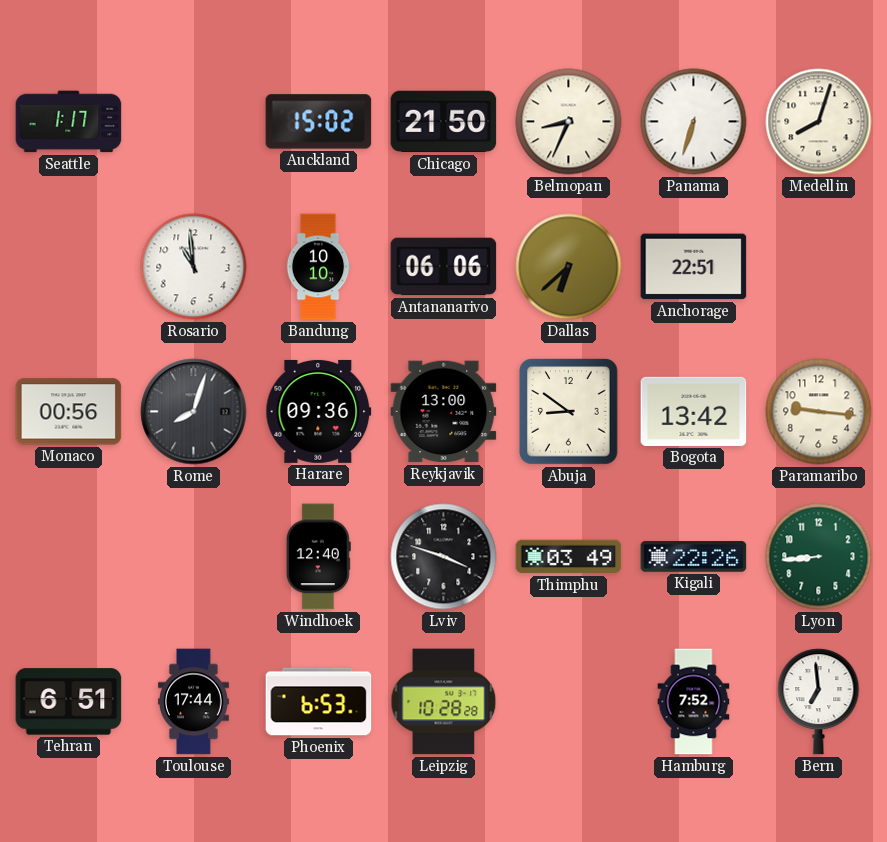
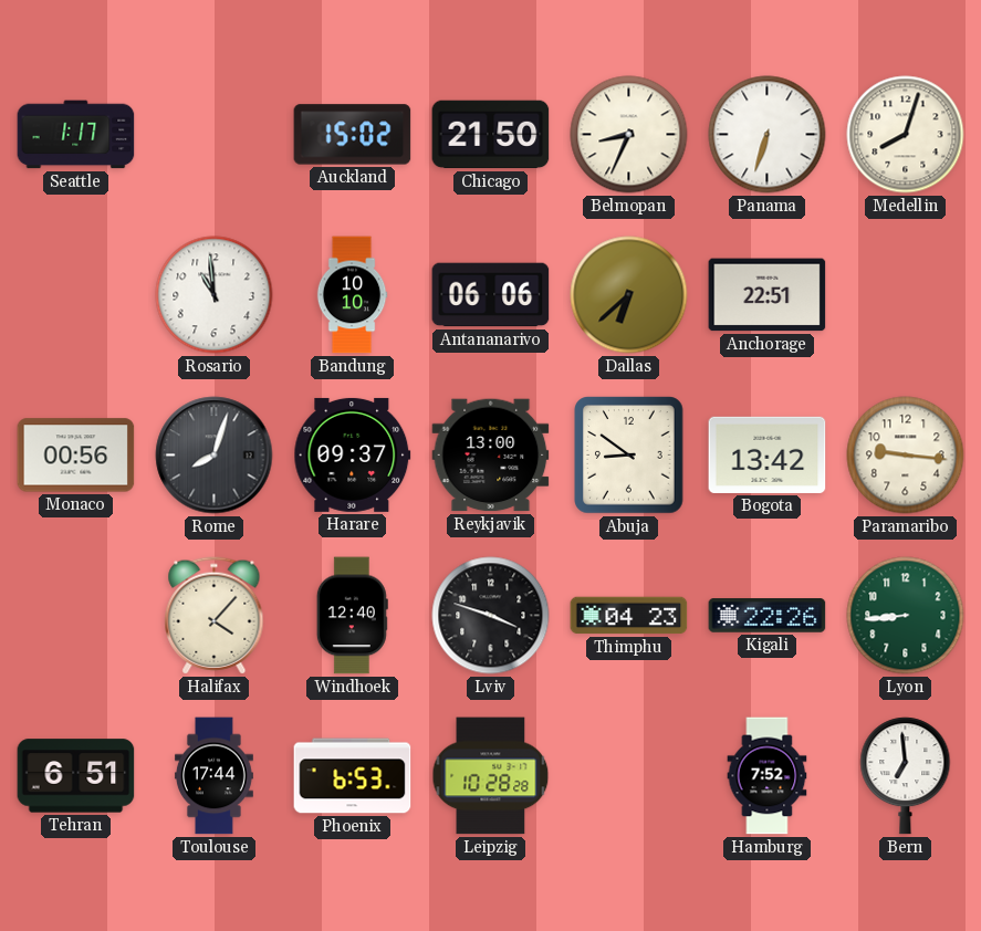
Harare: 09:36 -> 09:37
Halifax: none -> 4:07
Thimphu: 03:49 -> 04:23
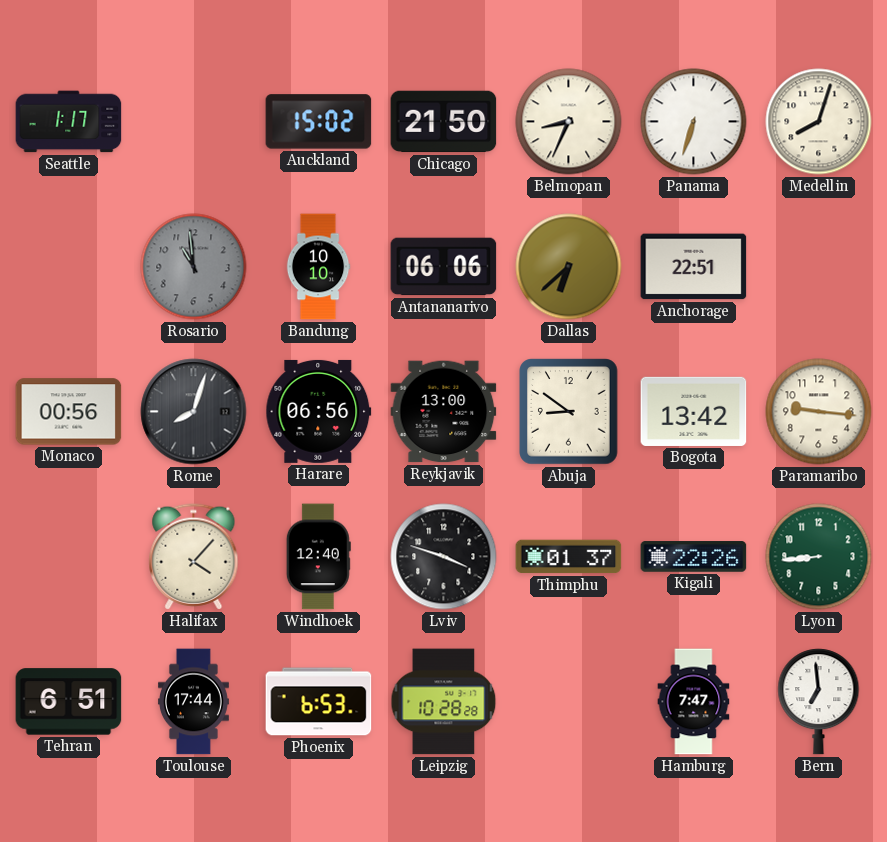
Rosario dial: white -> grey
Harare: 09:37 -> 06:56
Thimphu: 04:23 -> 01:37
Hamburg: 7:52 -> 7:47
